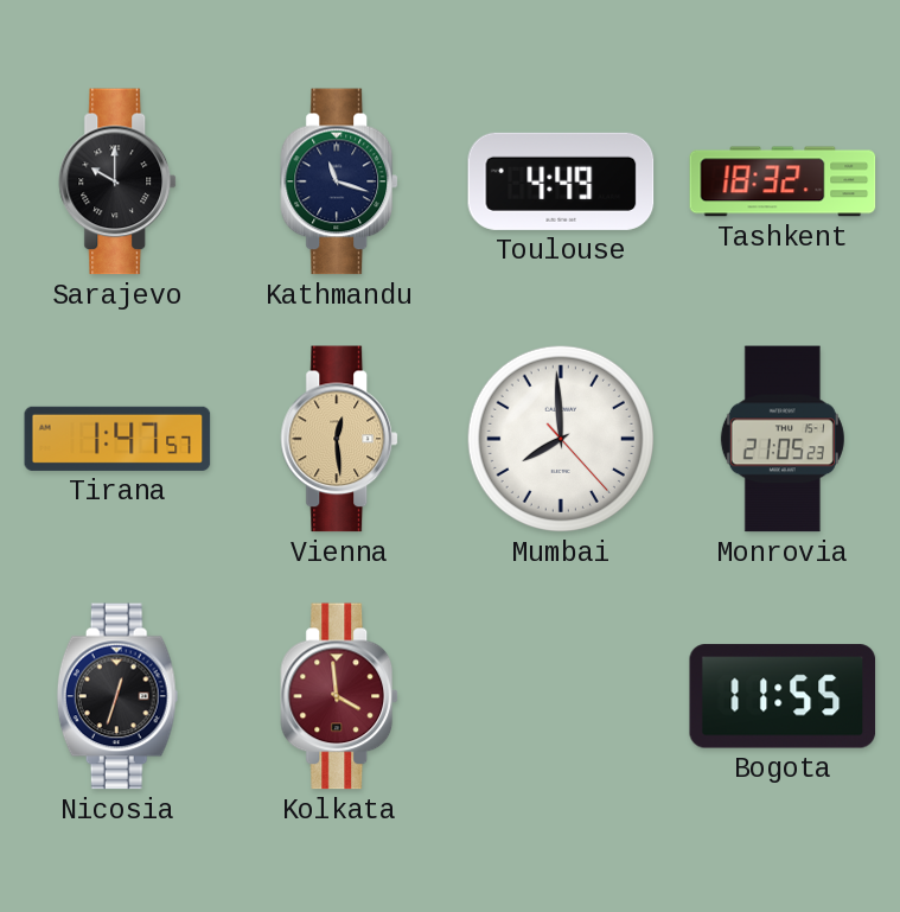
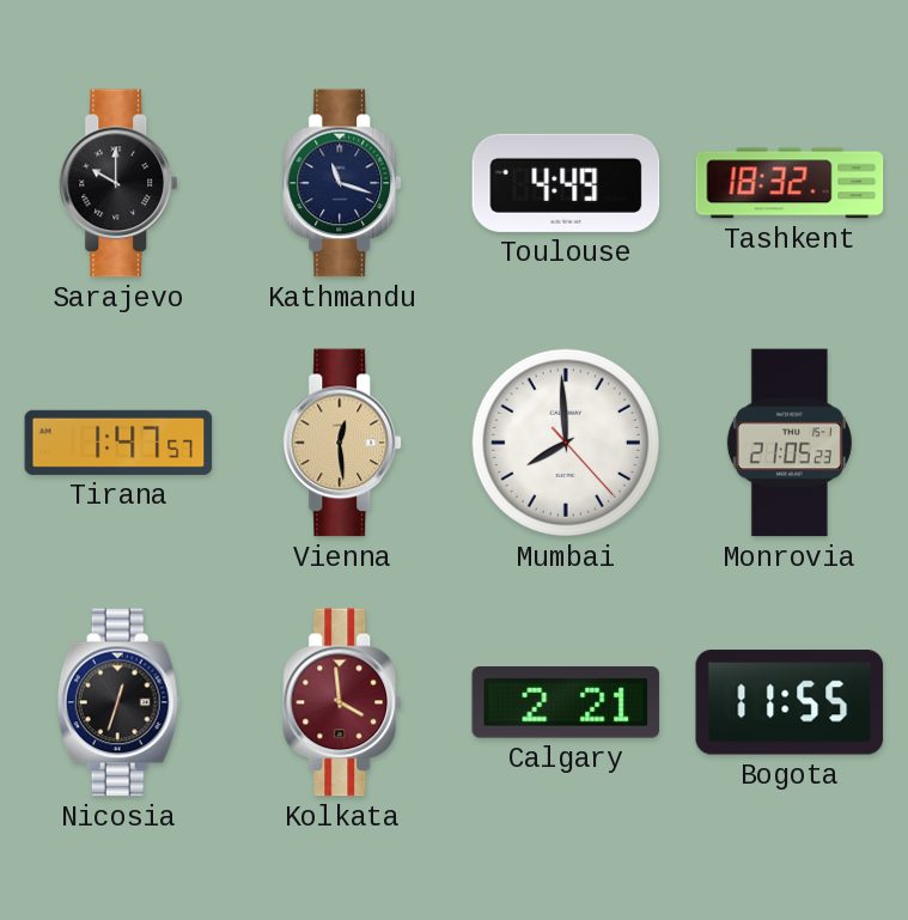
Calgary: none -> 2:21
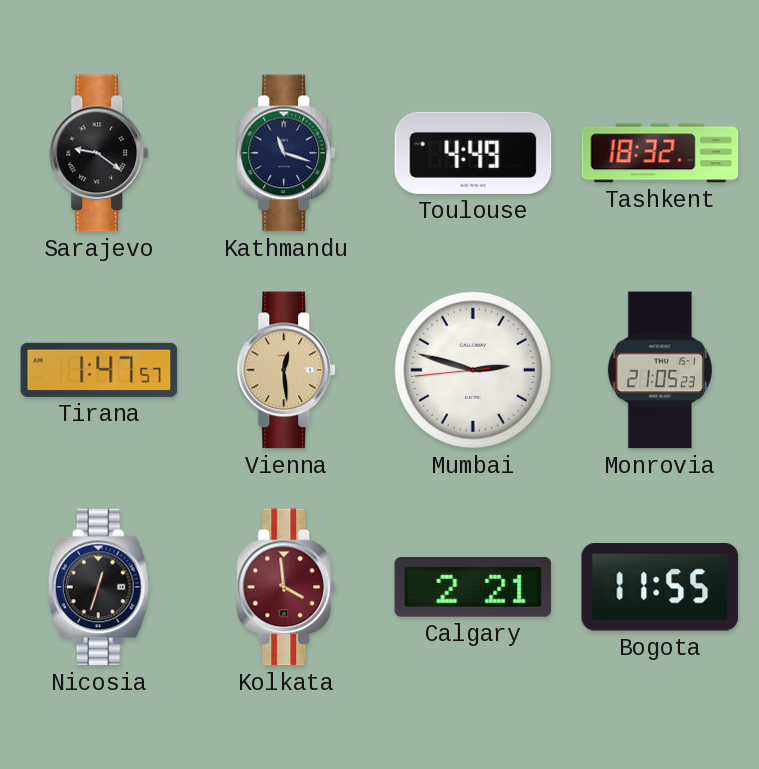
Sarajevo: 10:00 -> 9:21
Mumbai: 7:59 -> 2:47
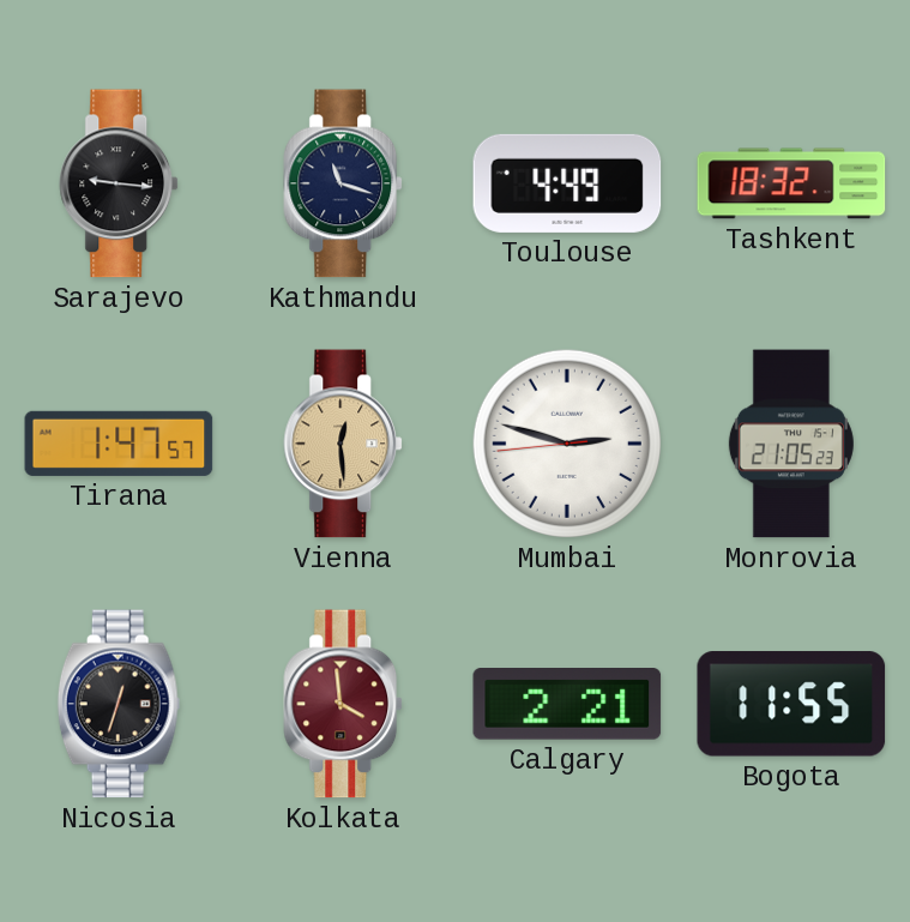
Sarajevo: 9:21 -> 9:16
